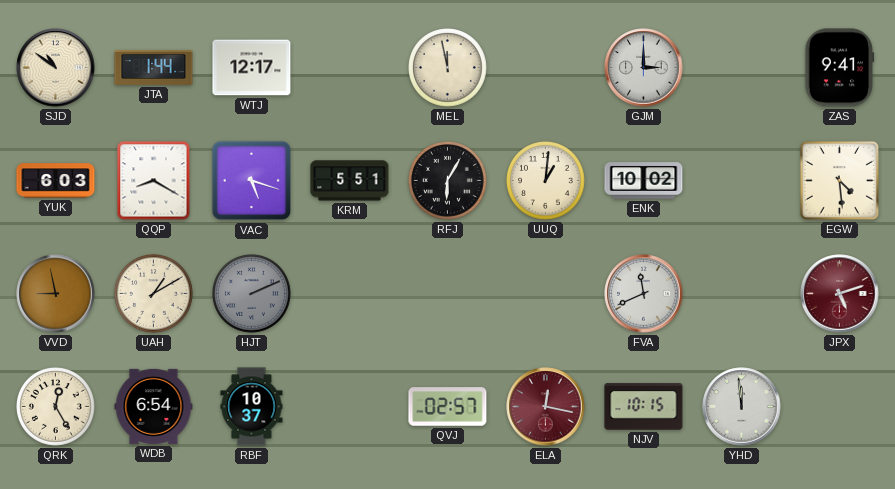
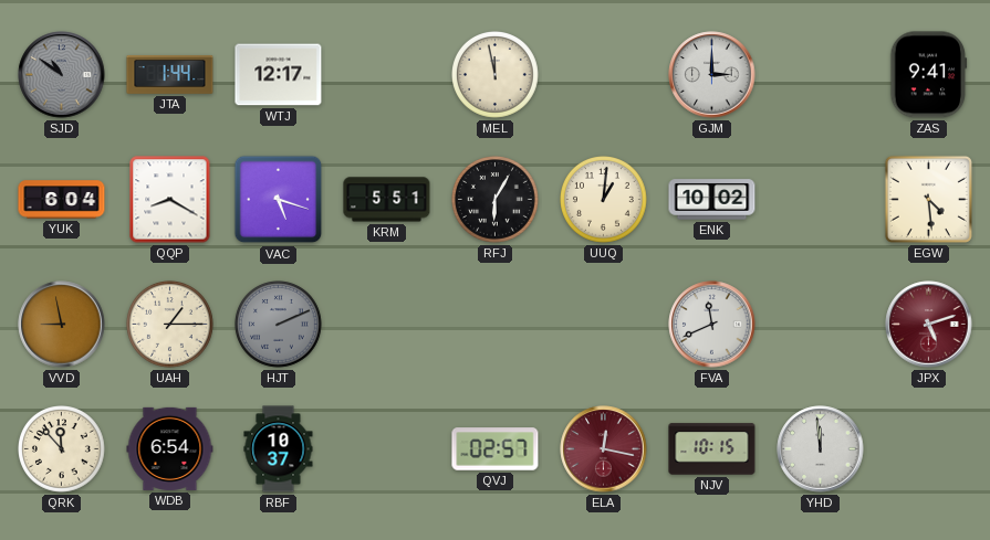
SJD dial: cream -> grey
YUK: 6:03 -> 6:04
UAH: 1:10 -> 1:15
QRK: 12:25 -> 11:53
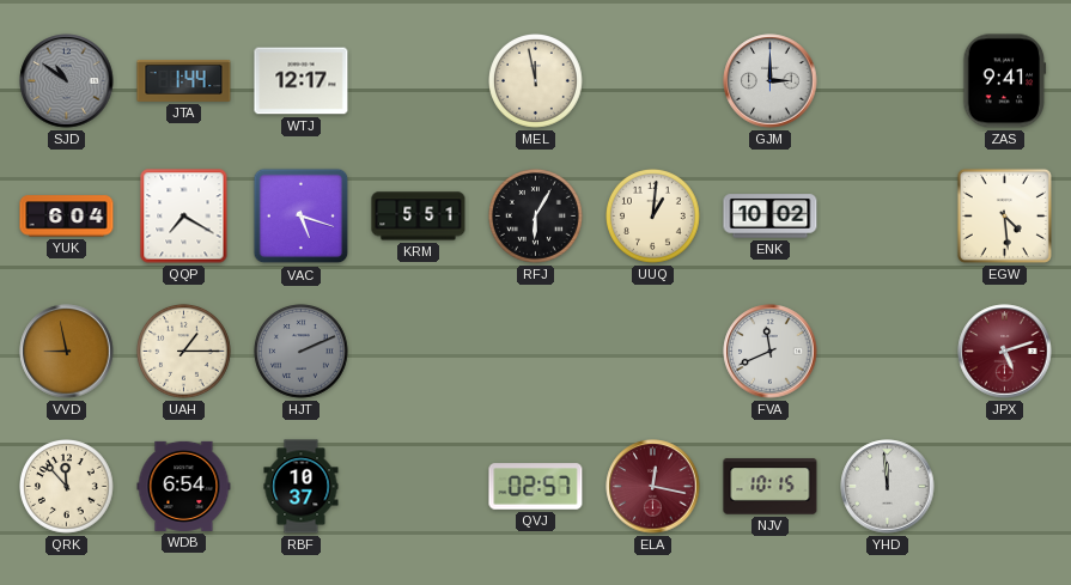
QQP: 8:20 -> 7:20
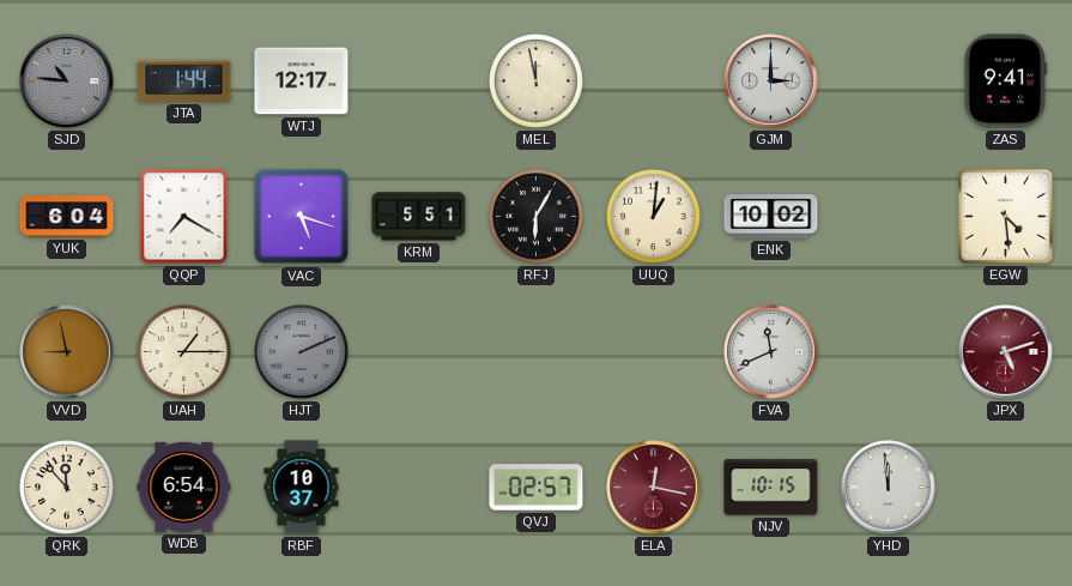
SJD: 10:51 -> 10:46
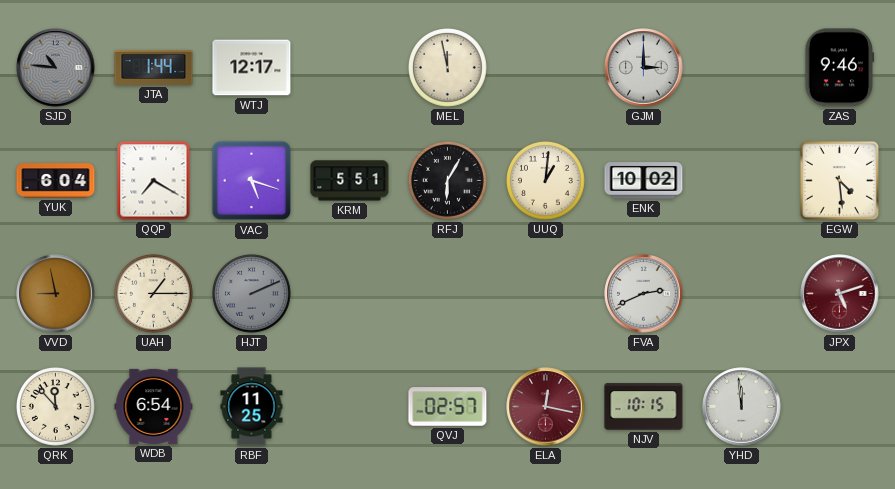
ZAS: 9:41 -> 9:46
FVA: 11:41 -> 2:41
RBF: 10:37 -> 11:25
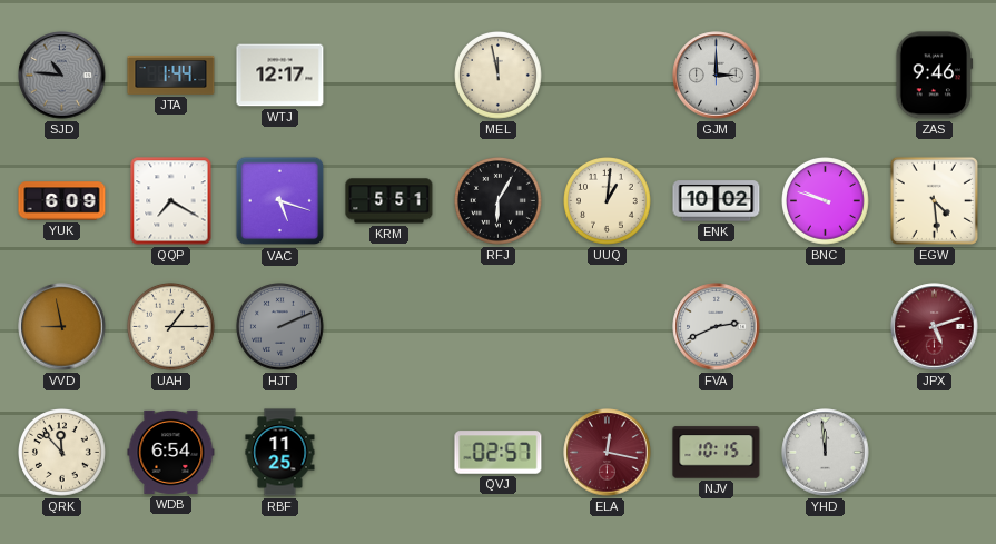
YUK: 6:04 -> 6:09
BNC: none -> 9:48
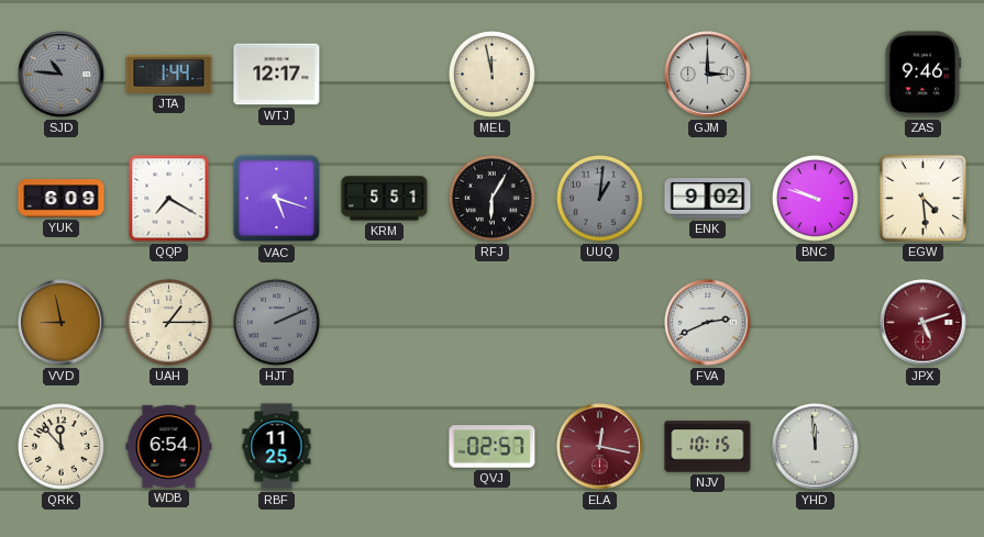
UUQ dial: cream -> grey
ENK: 10:02 -> 9:02
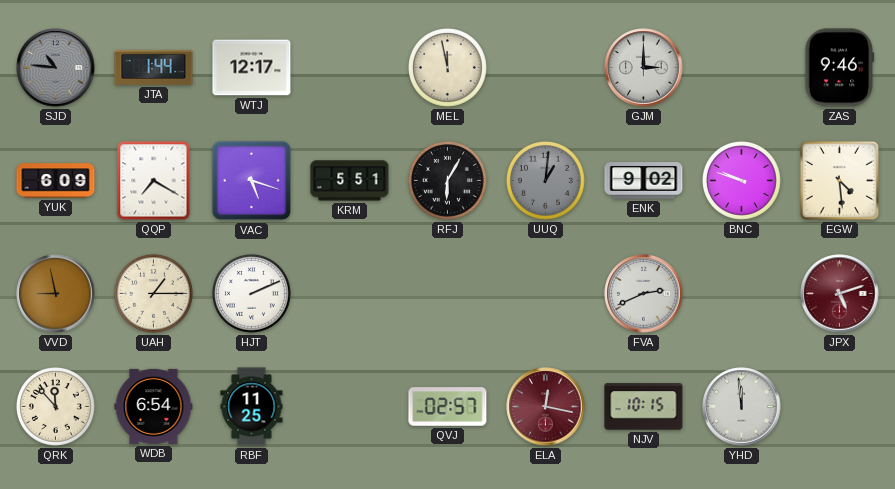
HJT dial: grey -> white
